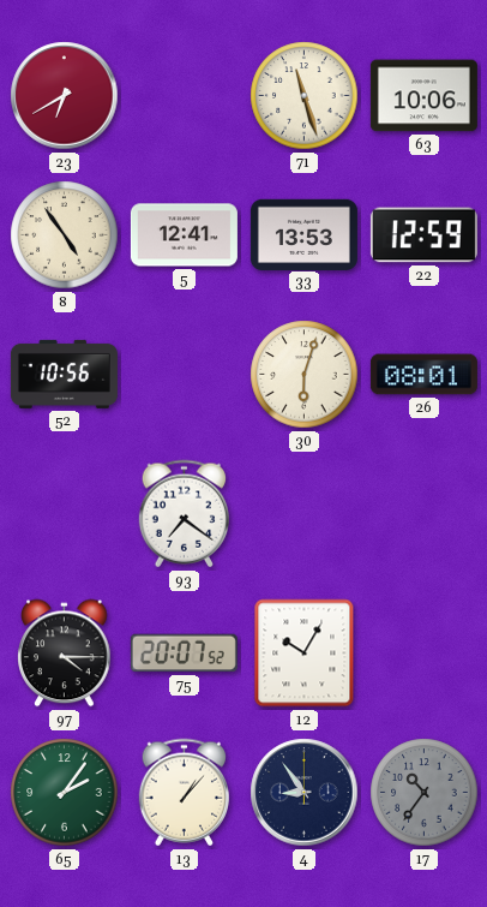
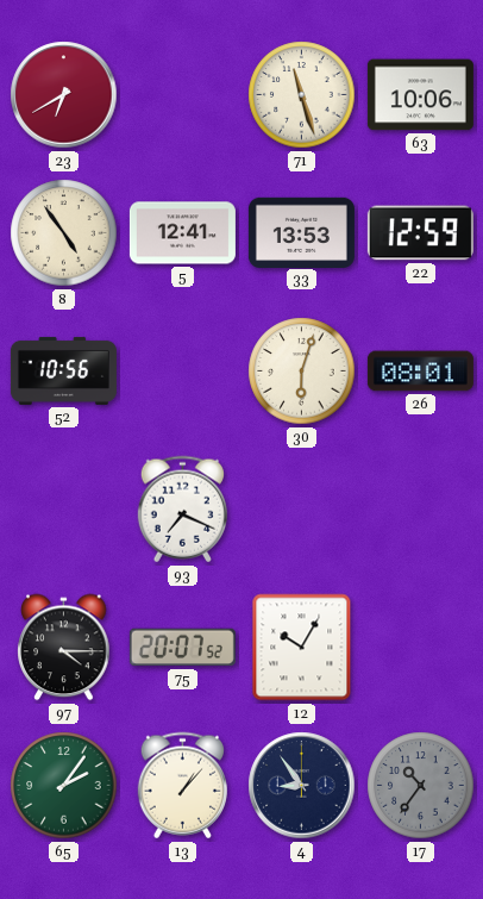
93: 7:21 -> 7:19
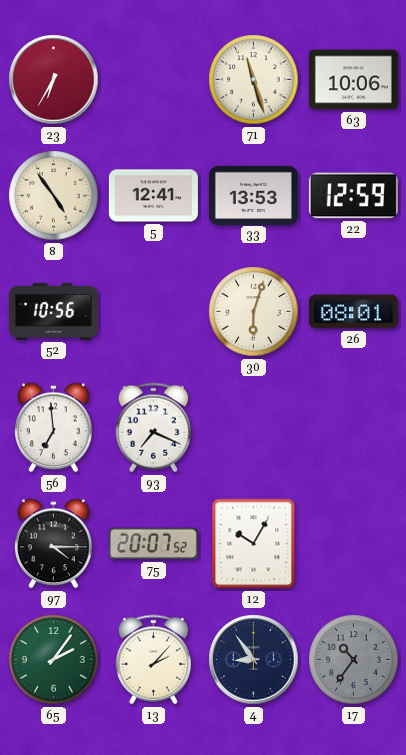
23: 6:40 -> 6:35
56: none -> 6:59
13: 1:07 -> 2:07
